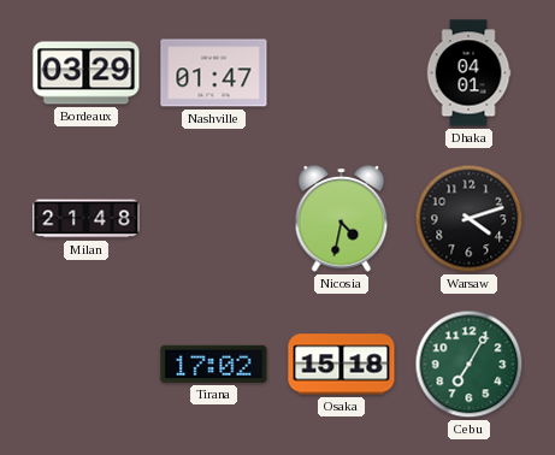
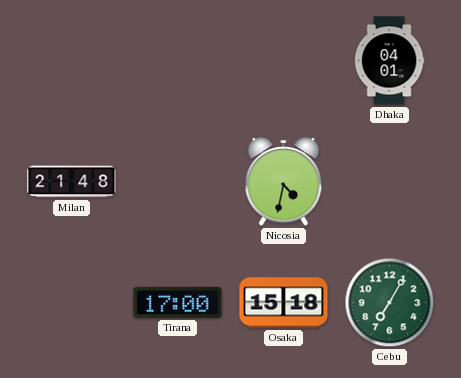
Bordeaux: 03:29 -> none
Nashville: 01:47 -> none
Warsaw: 4:12 -> none
Tirana: 17:02 -> 17:00
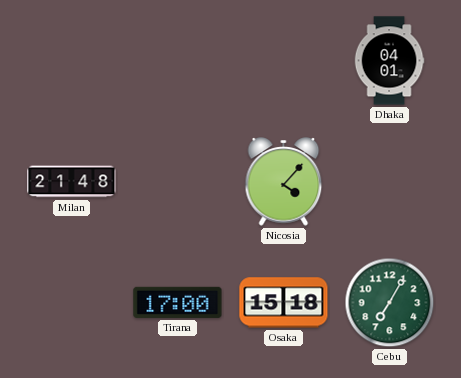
Nicosia: 4:32 -> 4:07
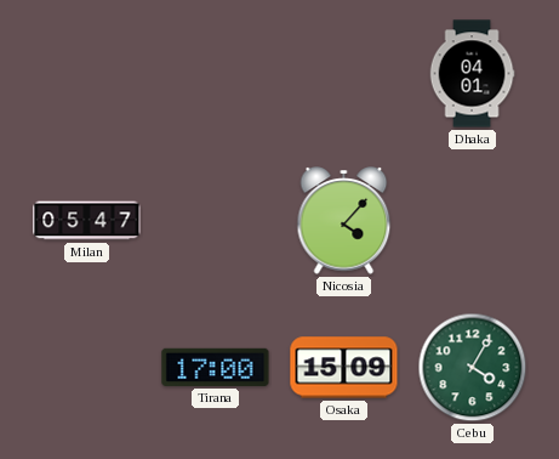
Milan: 21:48 -> 05:47
Osaka: 15:18 -> 15:09
Cebu: 7:05 -> 4:05
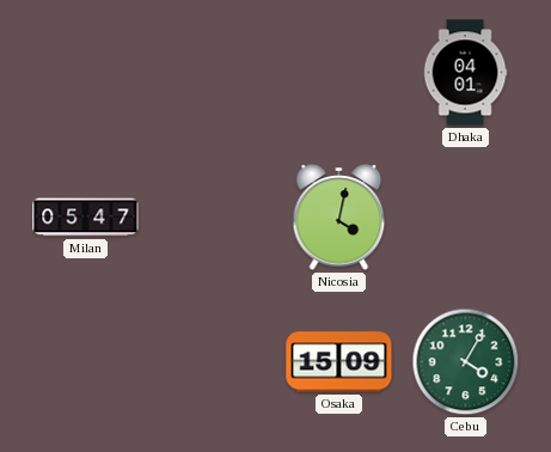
Nicosia: 4:07 -> 4:02
Tirana: 17:00 -> none
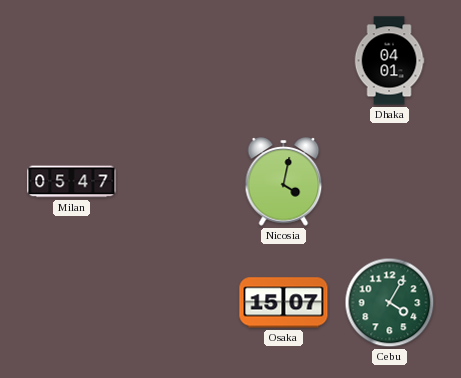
Osaka: 15:09 -> 15:07
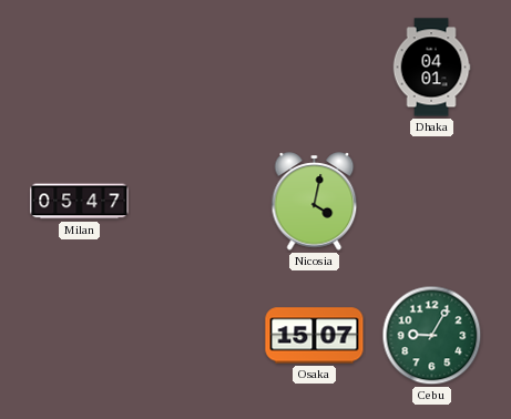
Cebu: 4:05 -> 9:05
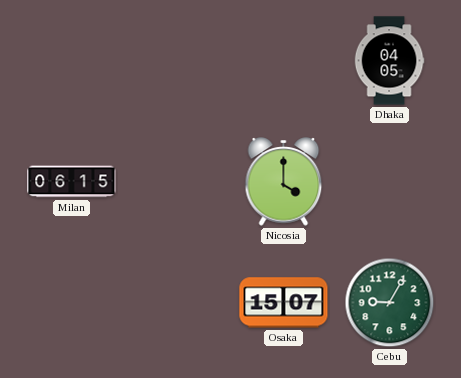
Dhaka: 04:01 -> 04:05
Milan: 05:47 -> 06:15
Nicosia: 4:02 -> 4:00
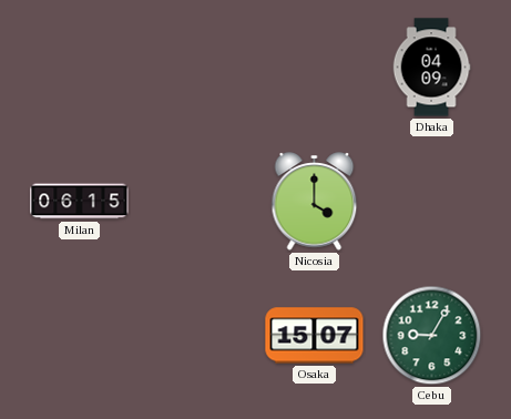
Dhaka: 04:05 -> 04:09
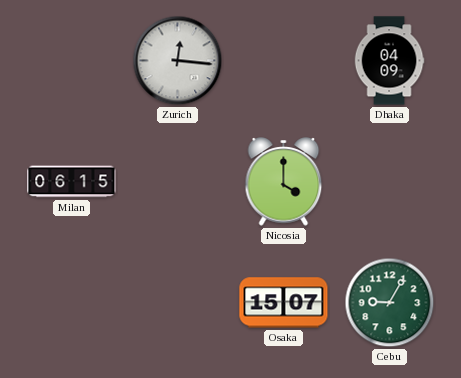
Zurich: none -> 12:16
